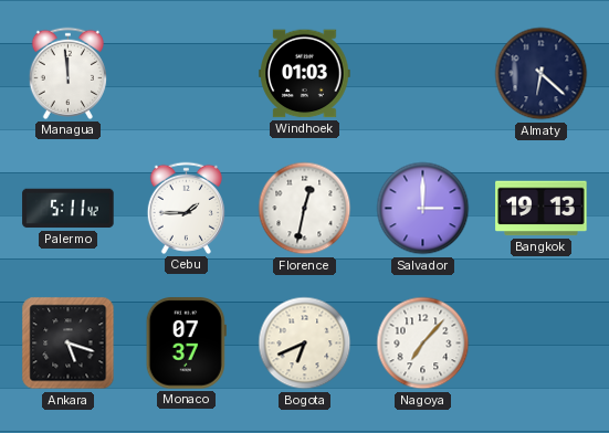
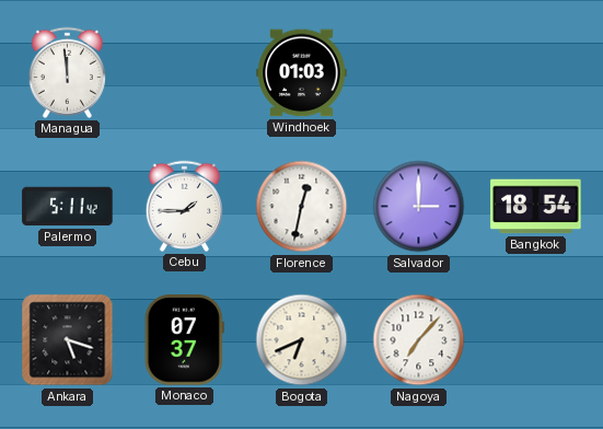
Almaty: 6:22 -> none
Bangkok: 19:13 -> 18:54
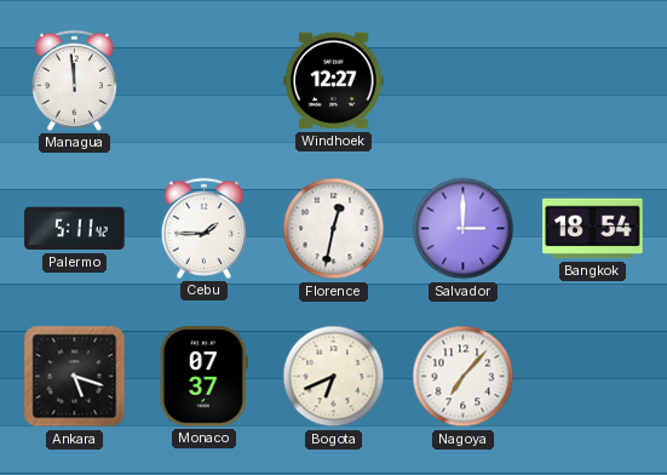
Windhoek: 01:03 -> 12:27
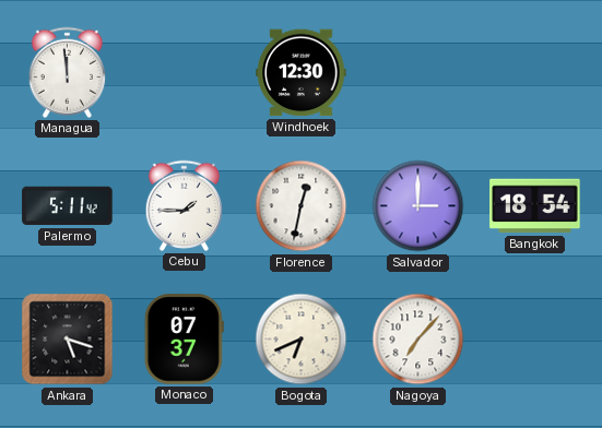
Windhoek: 12:27 -> 12:30
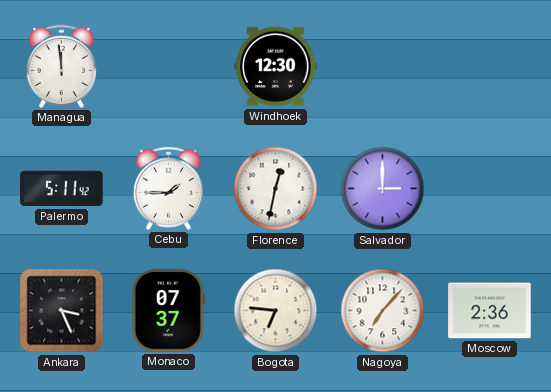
Bangkok: 18:54 -> none
Ankara: 5:18 -> 3:26
Bogota: 6:41 -> 6:46
Moscow: none -> 2:36
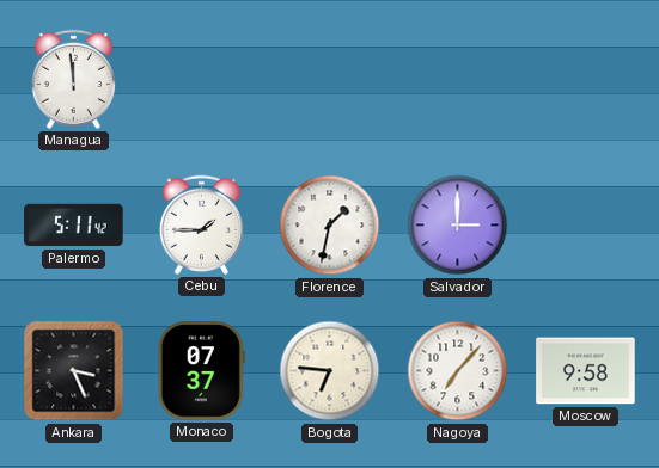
Windhoek: 12:30 -> none
Florence: 12:32 -> 1:32
Moscow: 2:36 -> 9:58
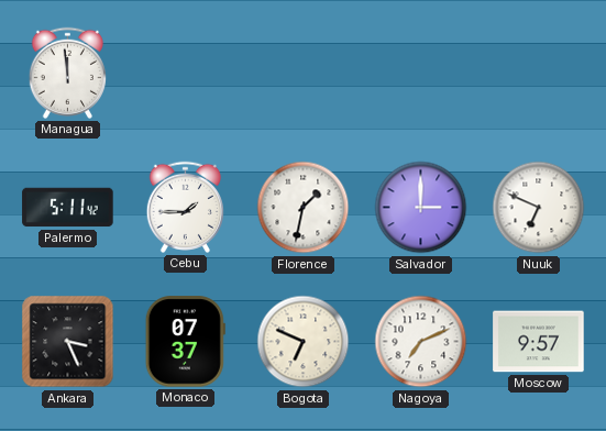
Nuuk: none -> 6:49
Bogota: 6:46 -> 6:49
Nagoya: 7:07 -> 7:11
Moscow: 9:58 -> 9:57
